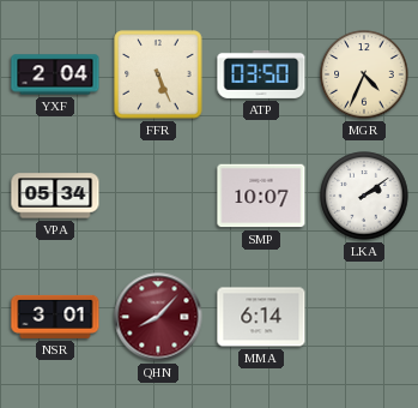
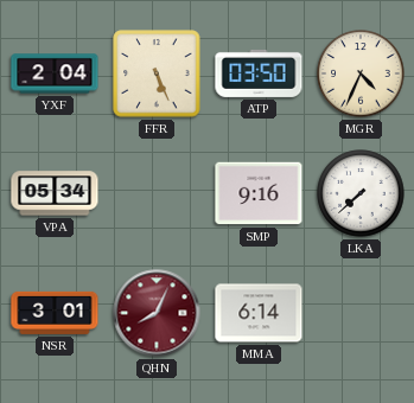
SMP: 10:07 -> 9:16
LKA: 2:09 -> 7:38
QHN: 8:07 -> 8:04
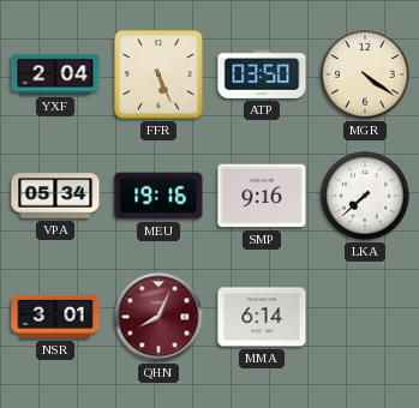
MGR: 4:34 -> 4:21
MEU: none -> 19:16
